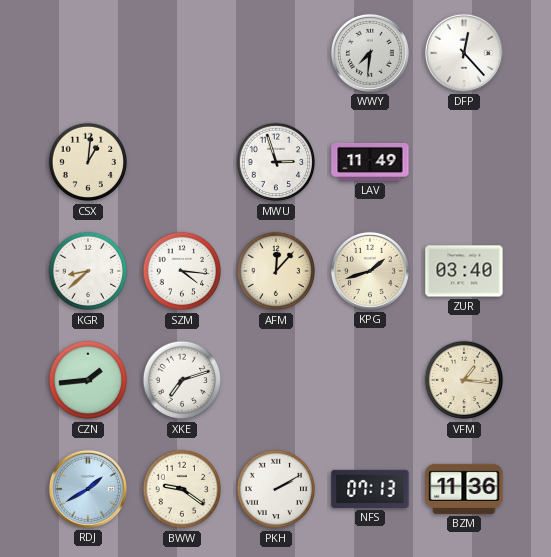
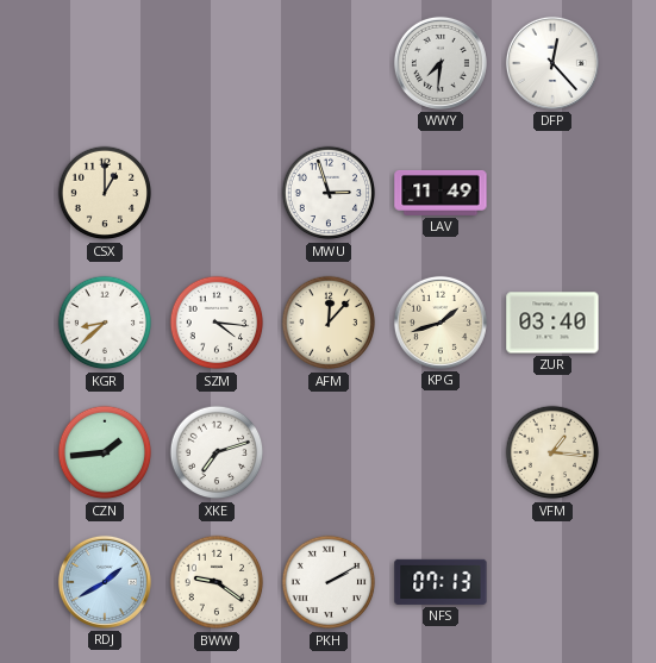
CSX: 1:01 -> 1:00
BZM: 11:36 -> none
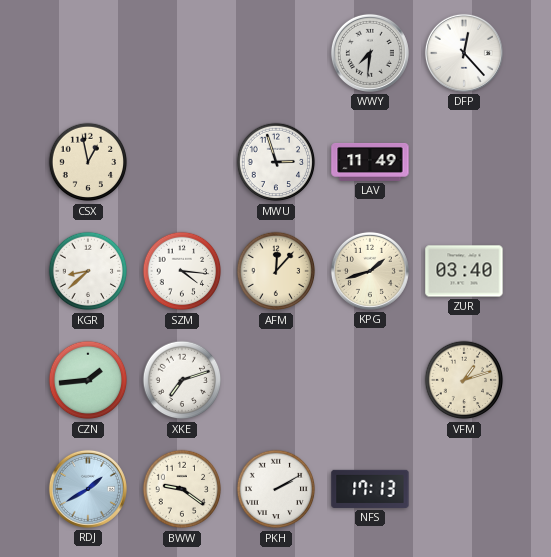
CSX: 1:00 -> 12:58
VFM: 1:16 -> 1:12
NFS: 07:13 -> 17:13
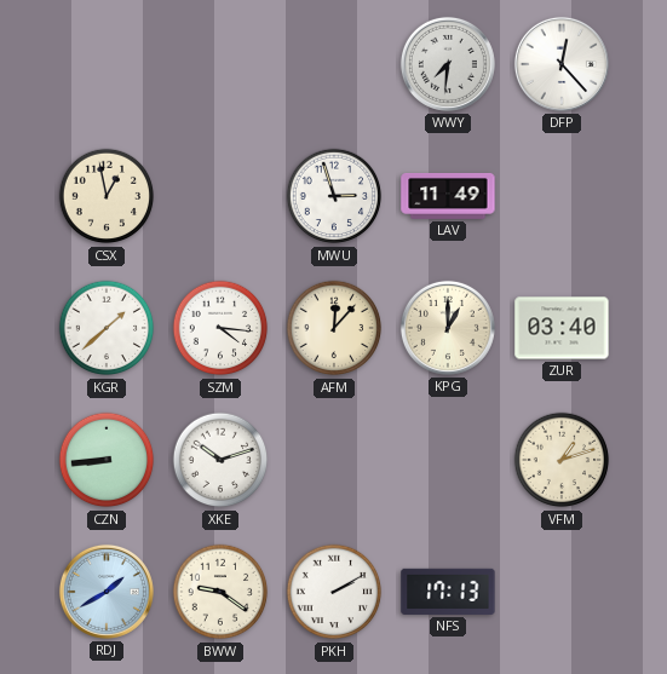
KGR: 8:38 -> 1:38
KPG: 1:42 -> 1:00
CZN: 1:44 -> 8:44
XKE: 7:12 -> 10:12
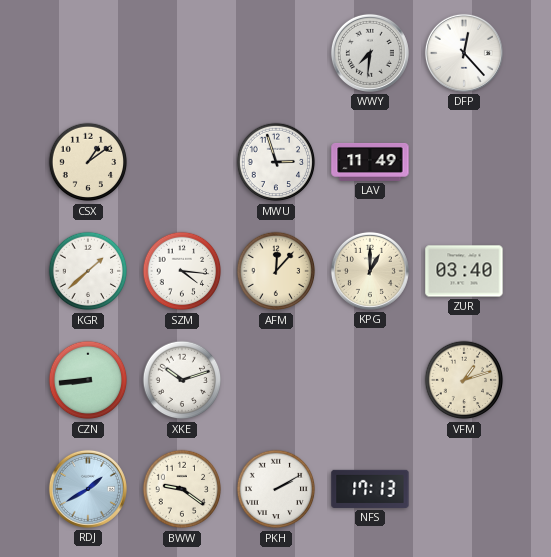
CSX: 12:58 -> 1:09
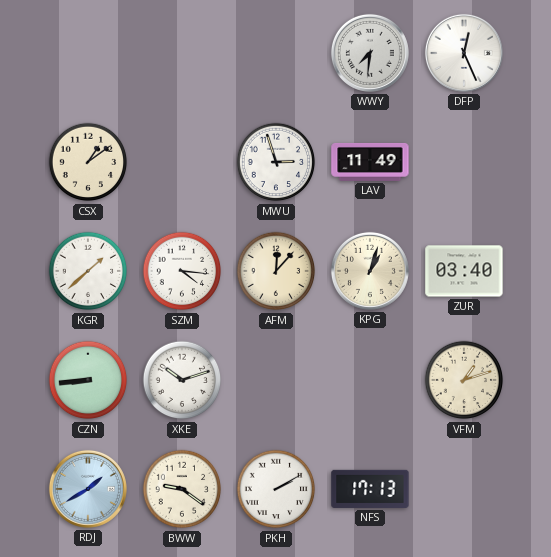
DFP: 12:23 -> 12:26
KPG: 1:00 -> 1:03
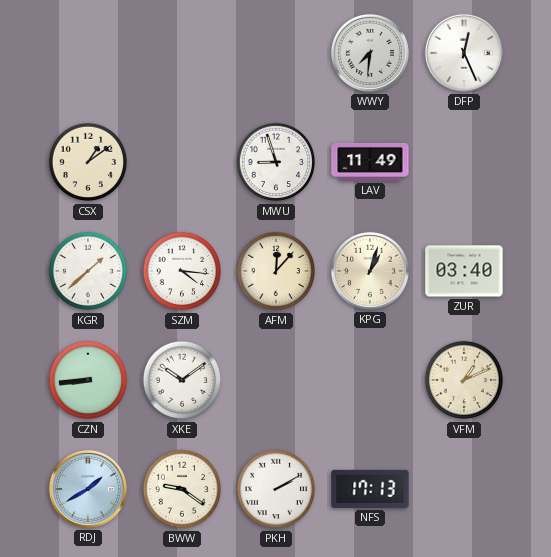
MWU: 2:57 -> 8:57
XKE: 10:12 -> 10:09
VFM: 1:12 -> 1:11
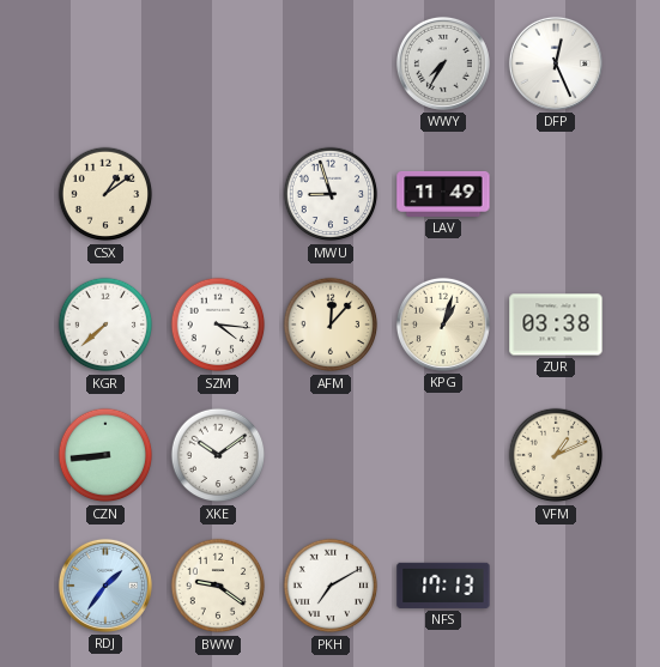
WWY: 7:31 -> 7:35
KGR: 1:38 -> 7:38
ZUR: 03:40 -> 03:38
RDJ: 1:40 -> 1:36
PKH: 2:10 -> 7:10
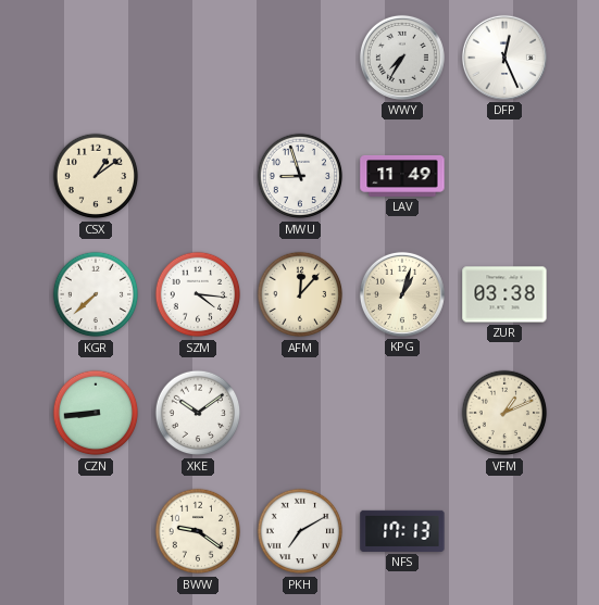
RDJ: 1:36 -> none
